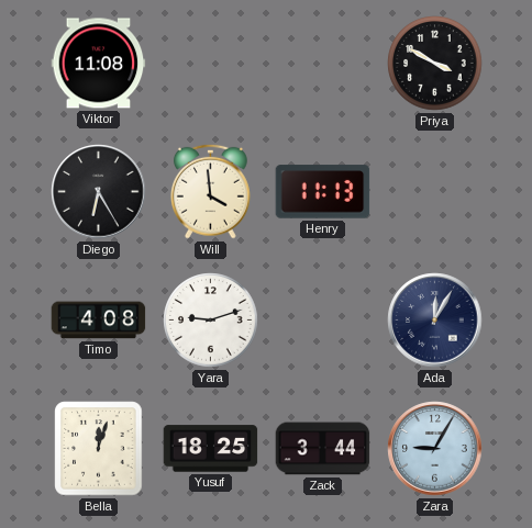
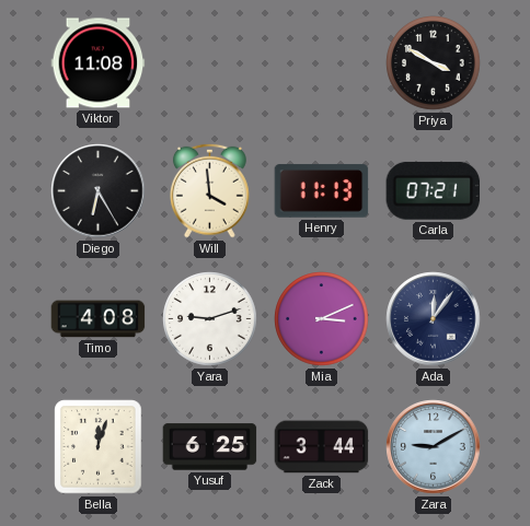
Carla: none -> 07:21
Mia: none -> 3:11
Ada: 12:05 -> 12:06
Yusuf: 18:25 -> 6:25
Zara: 9:05 -> 9:10
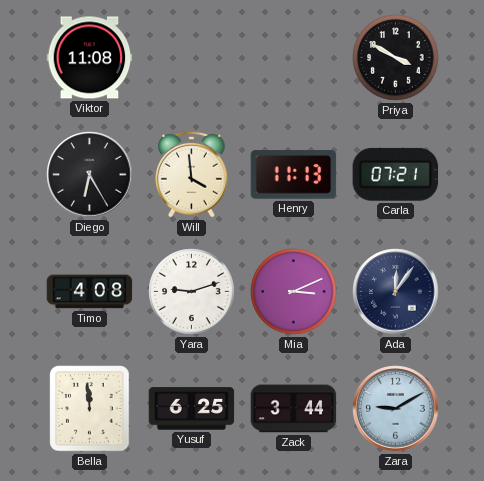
Bella: 12:03 -> 11:59
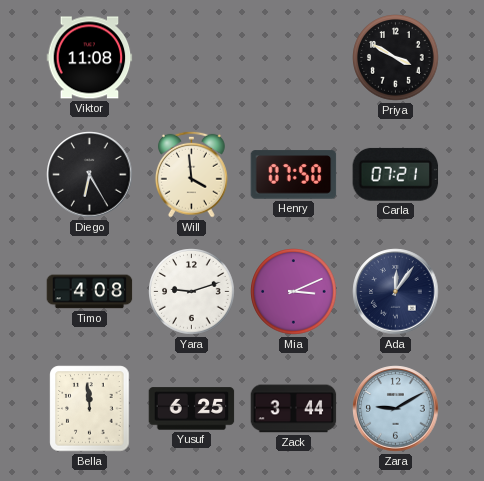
Henry: 11:13 -> 07:50
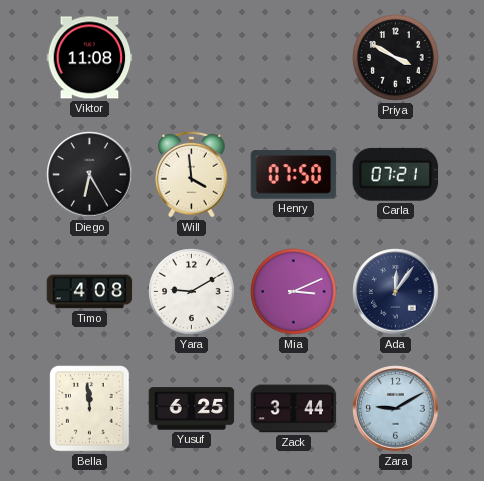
Yara: 9:12 -> 9:10
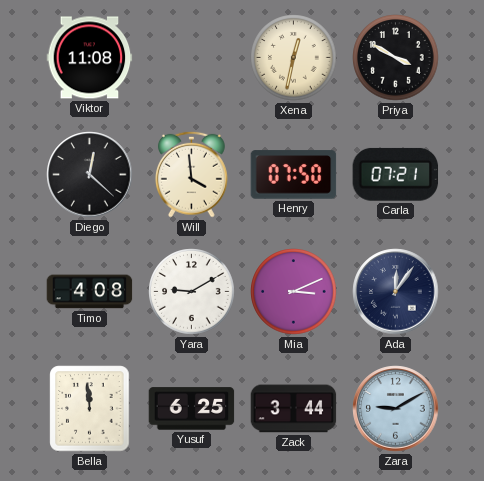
Xena: none -> 12:32
Diego: 6:25 -> 12:22
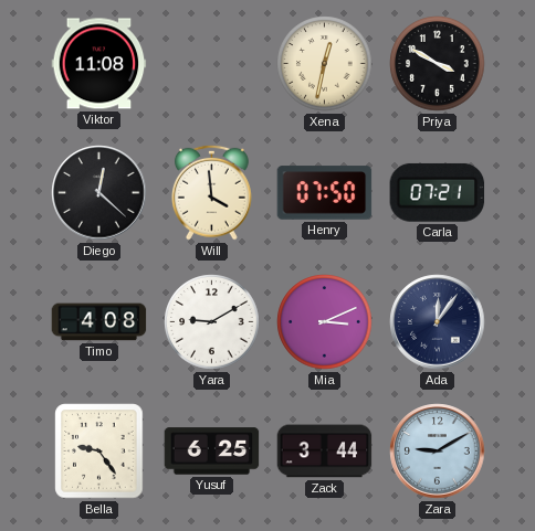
Bella: 11:59 -> 9:24
